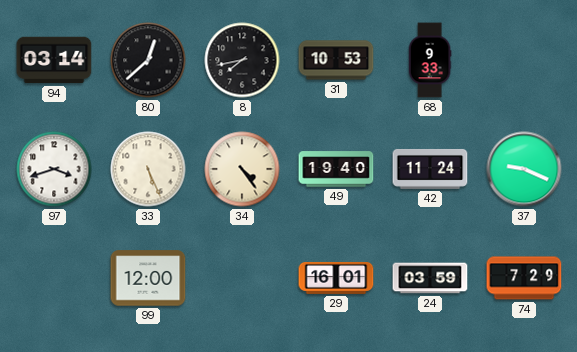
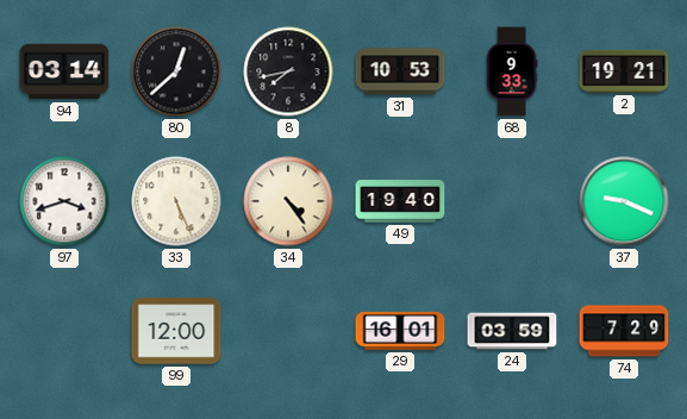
2: none -> 19:21
42: 11:24 -> none
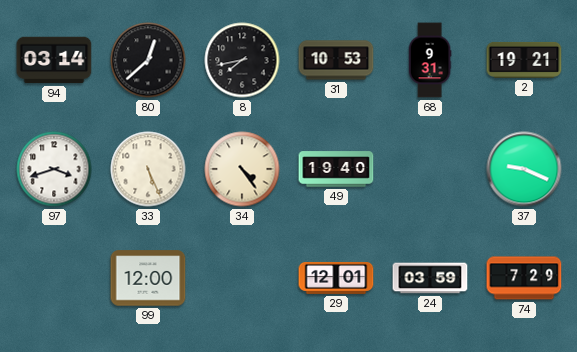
68: 9:33 -> 9:31
29: 16:01 -> 12:01
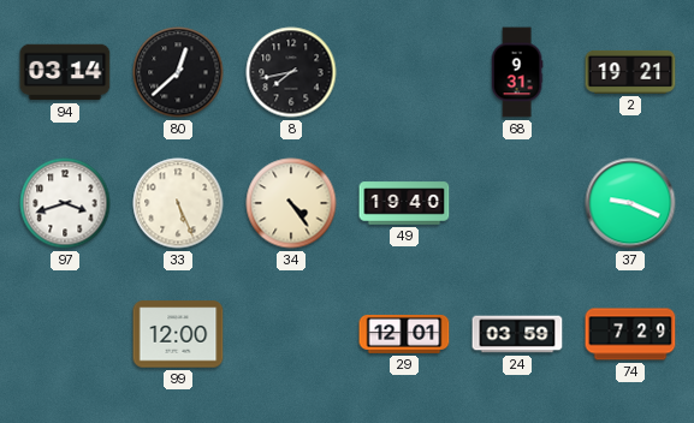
31: 10:53 -> none
